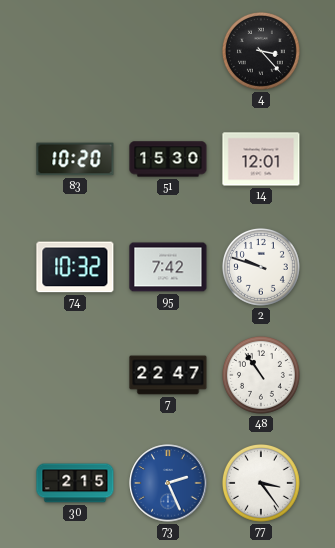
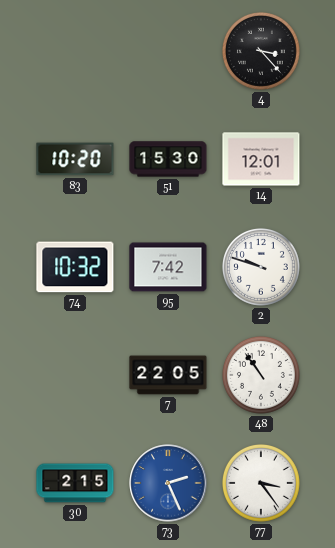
7: 22:47 -> 22:05
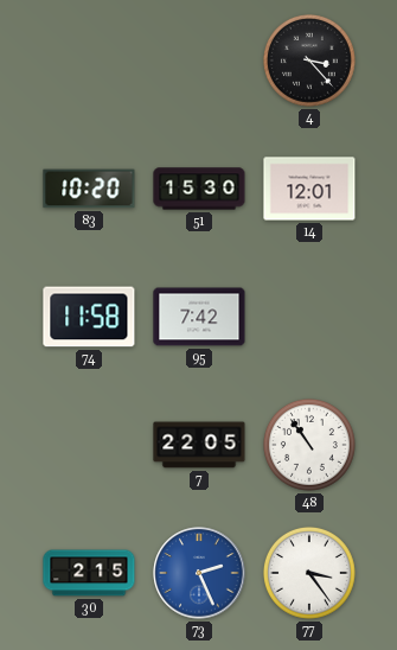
74: 10:32 -> 11:58
2: 9:48 -> none
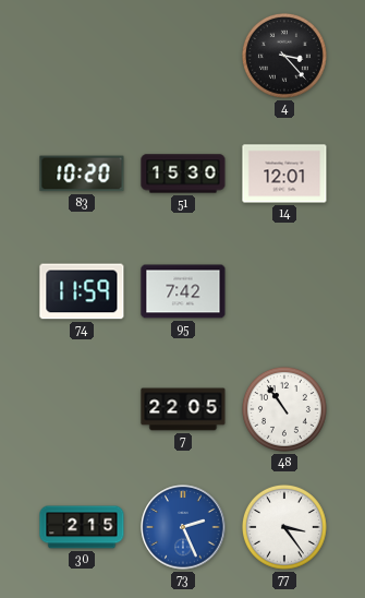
74: 11:58 -> 11:59
